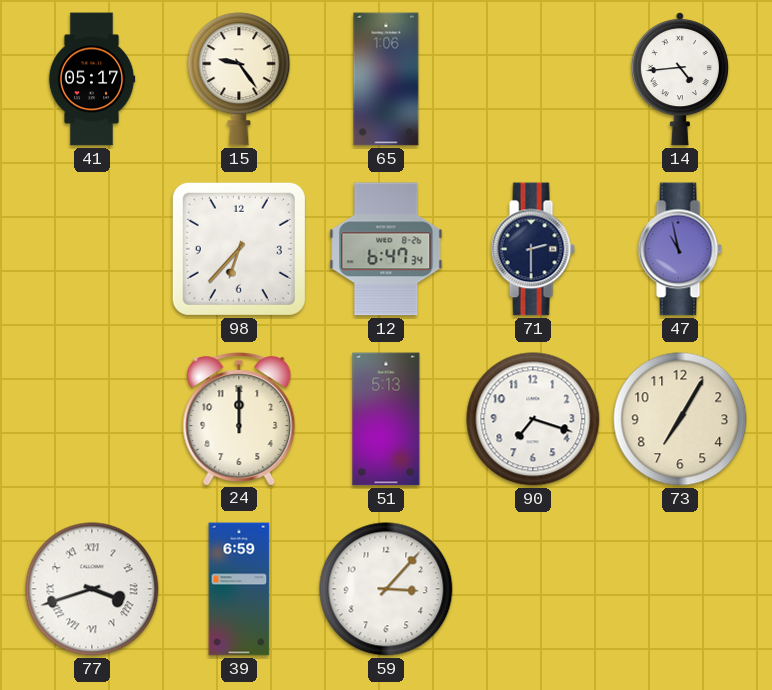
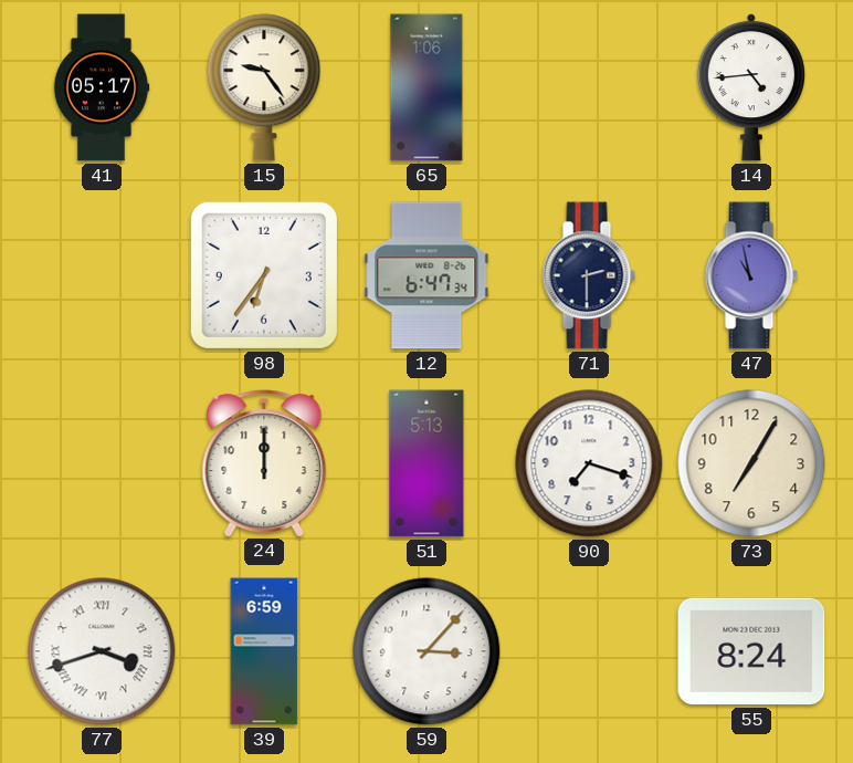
98: 6:37 -> 6:36
55: none -> 8:24
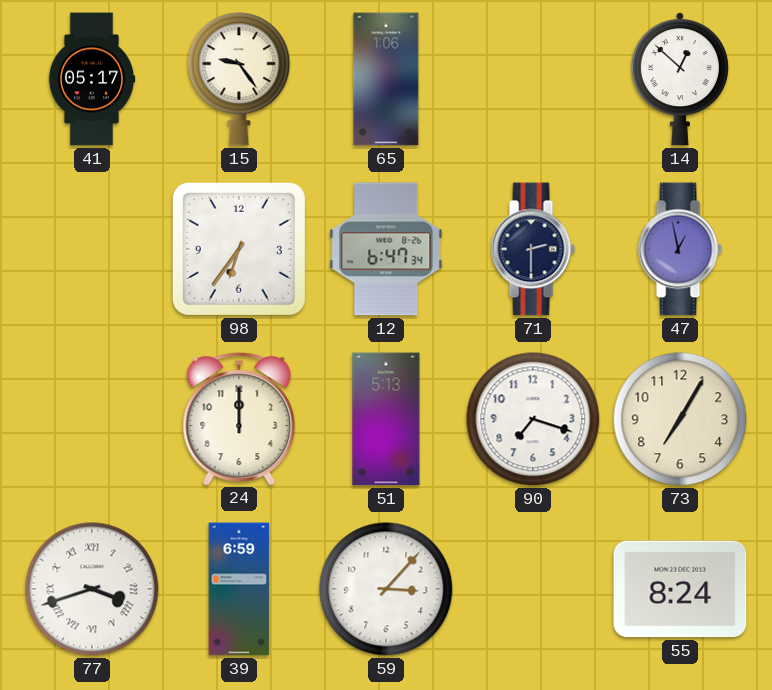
14: 4:44 -> 12:52
47: 10:58 -> 12:58
